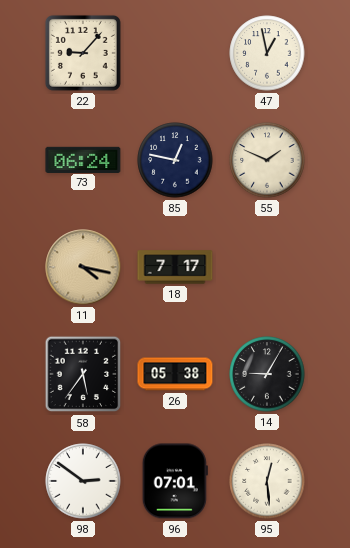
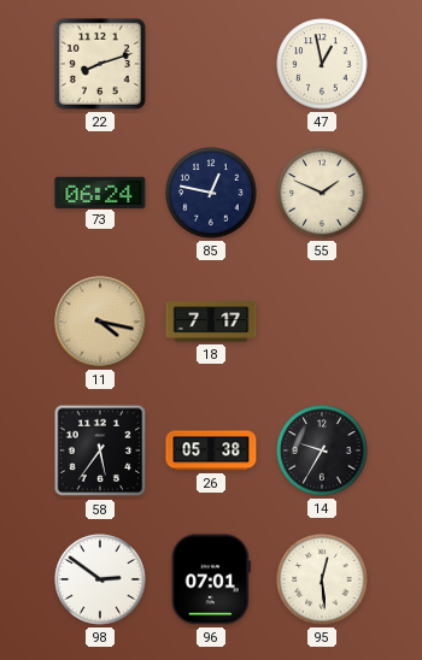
22: 9:07 -> 8:12
14: 9:05 -> 9:35
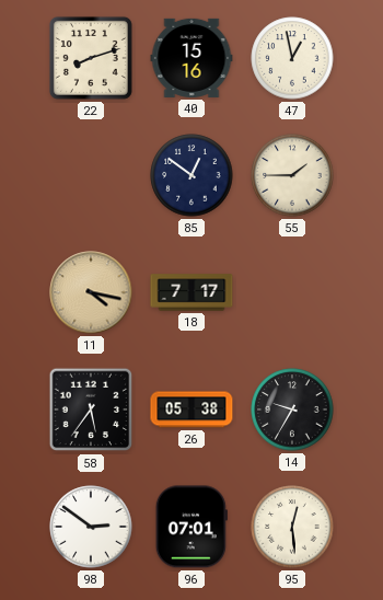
40: none -> 15:16
73: 06:24 -> none
85: 12:47 -> 12:51
55: 1:49 -> 1:45
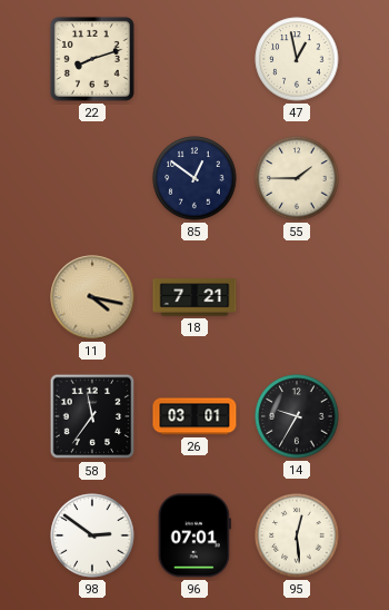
40: 15:16 -> none
18: 7:17 -> 7:21
58: 5:36 -> 11:36
26: 05:38 -> 03:01
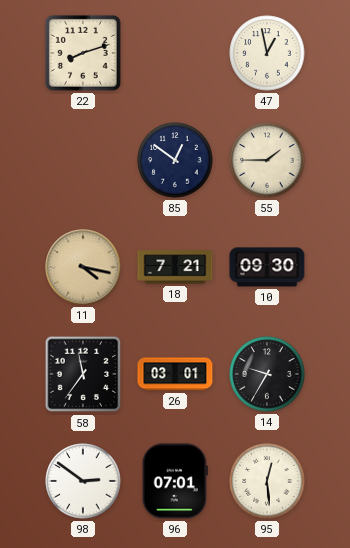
10: none -> 09:30
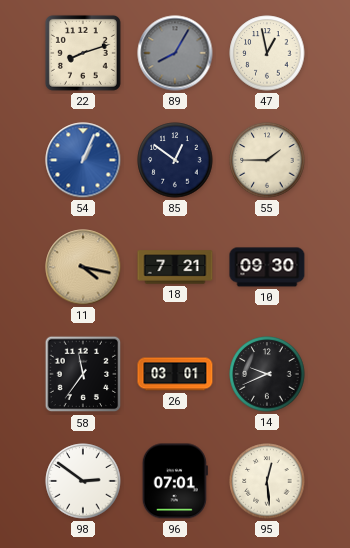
89: none -> 8:05
54: none -> 1:04
14: 9:35 -> 9:41
